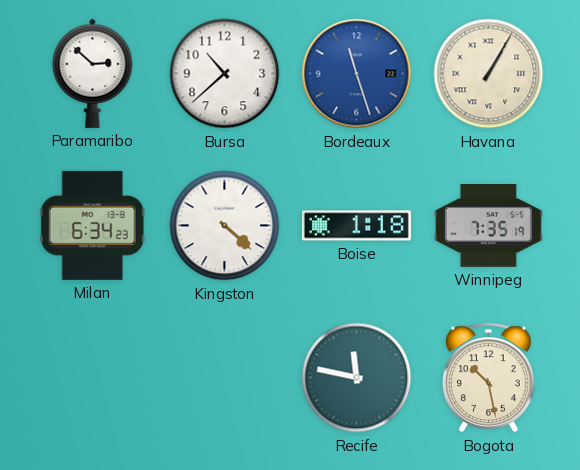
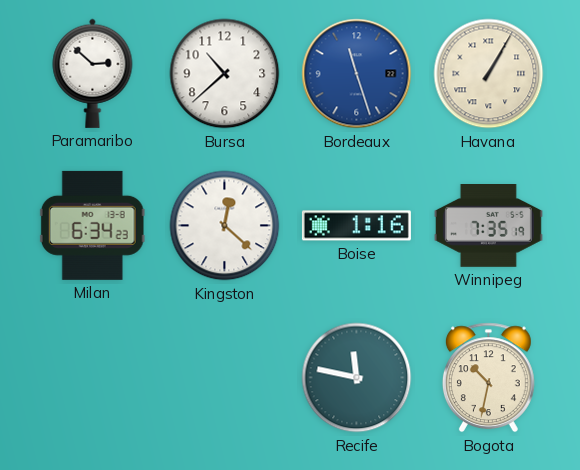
Kingston: 4:22 -> 12:22
Boise: 1:18 -> 1:16
Bogota: 10:28 -> 10:32
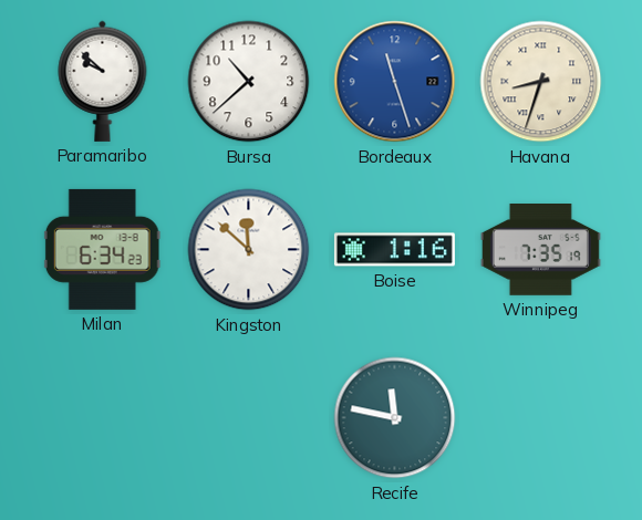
Paramaribo: 2:52 -> 9:52
Havana: 1:05 -> 8:33
Kingston: 12:22 -> 11:52
Bogota: 10:32 -> none
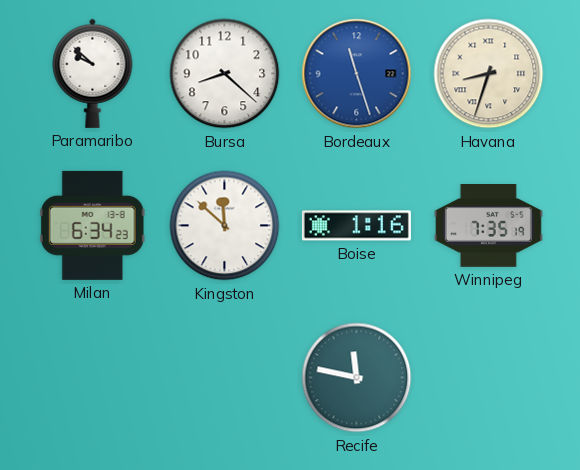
Bursa: 10:38 -> 8:22
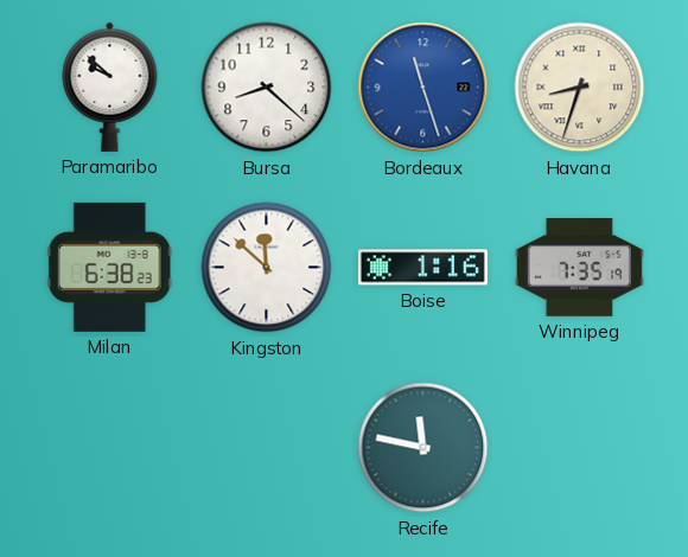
Milan: 6:34 -> 6:38
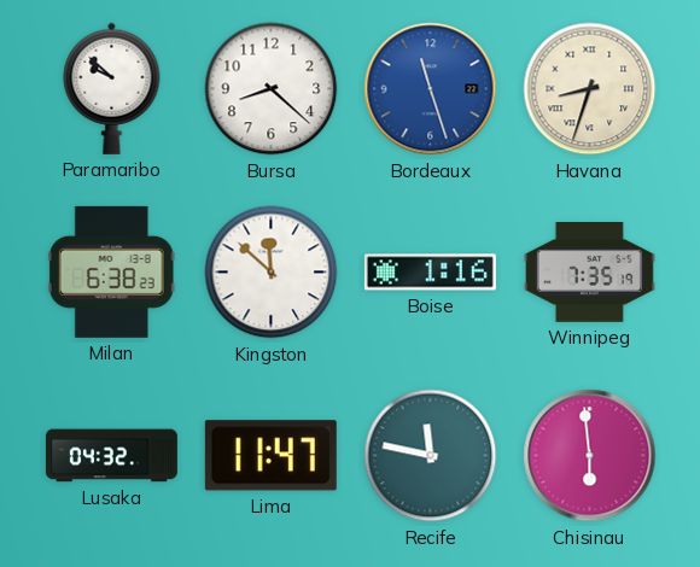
Lusaka: none -> 04:32
Lima: none -> 11:47
Chisinau: none -> 5:59
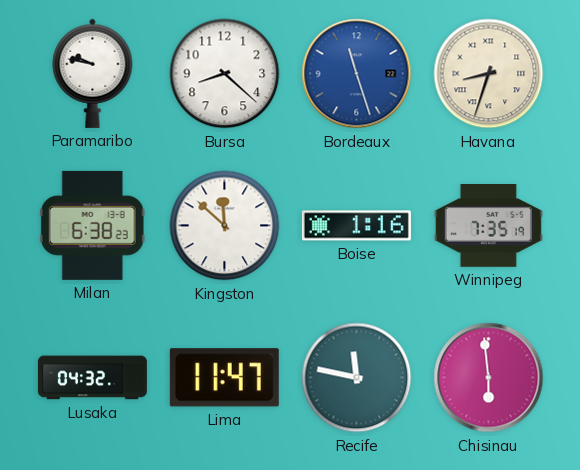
Paramaribo: 9:52 -> 9:47
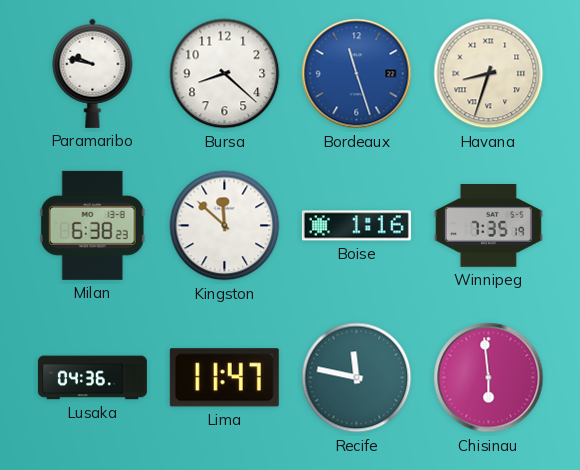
Lusaka: 04:32 -> 04:36
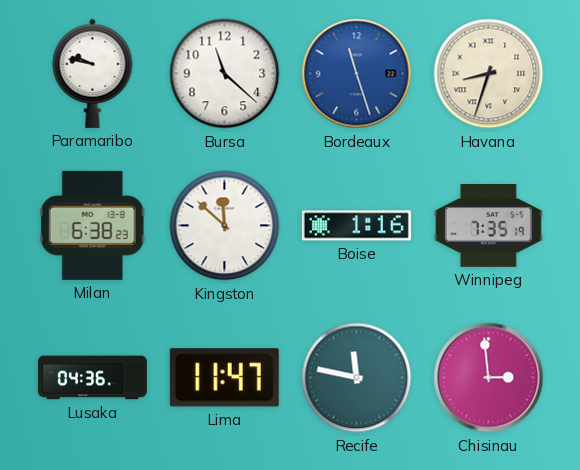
Bursa: 8:22 -> 11:22
Chisinau: 5:59 -> 2:59
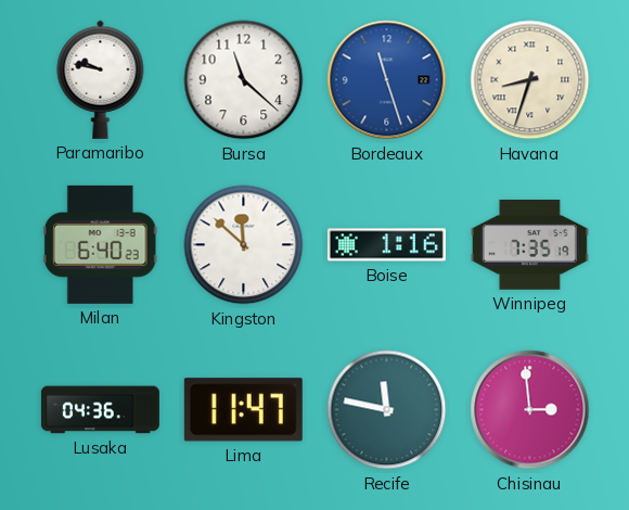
Milan: 6:38 -> 6:40
